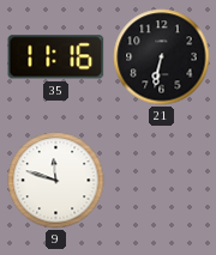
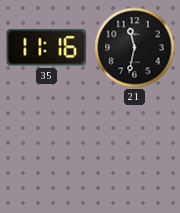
21: 6:32 -> 11:32
9: 11:48 -> none
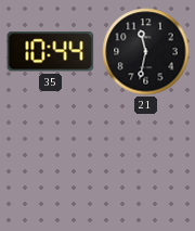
35: 11:16 -> 10:44
